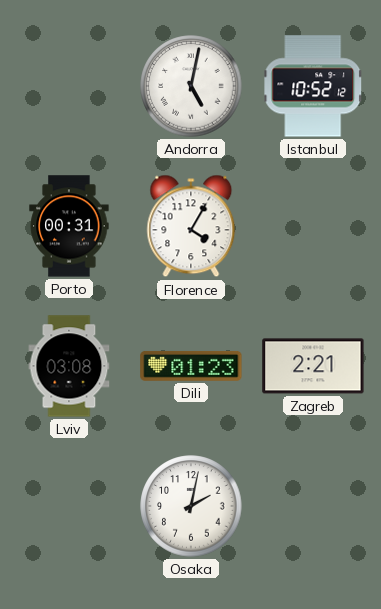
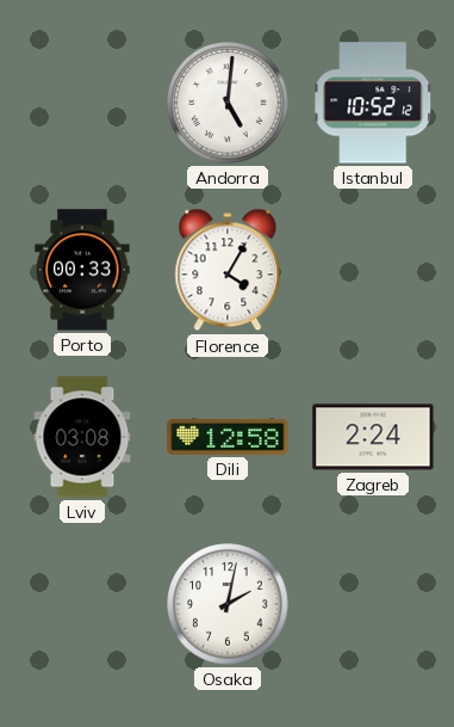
Andorra: 5:02 -> 5:01
Porto: 00:31 -> 00:33
Dili: 01:23 -> 12:58
Zagreb: 2:21 -> 2:24
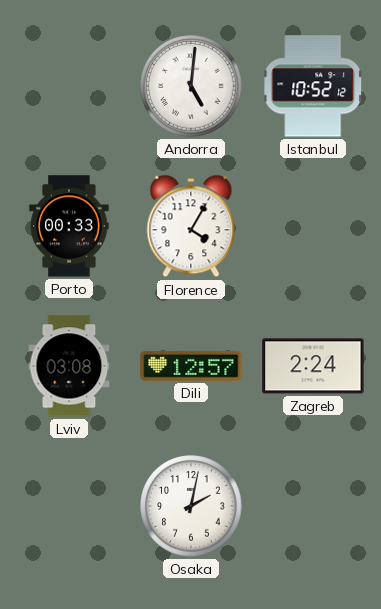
Dili: 12:58 -> 12:57
